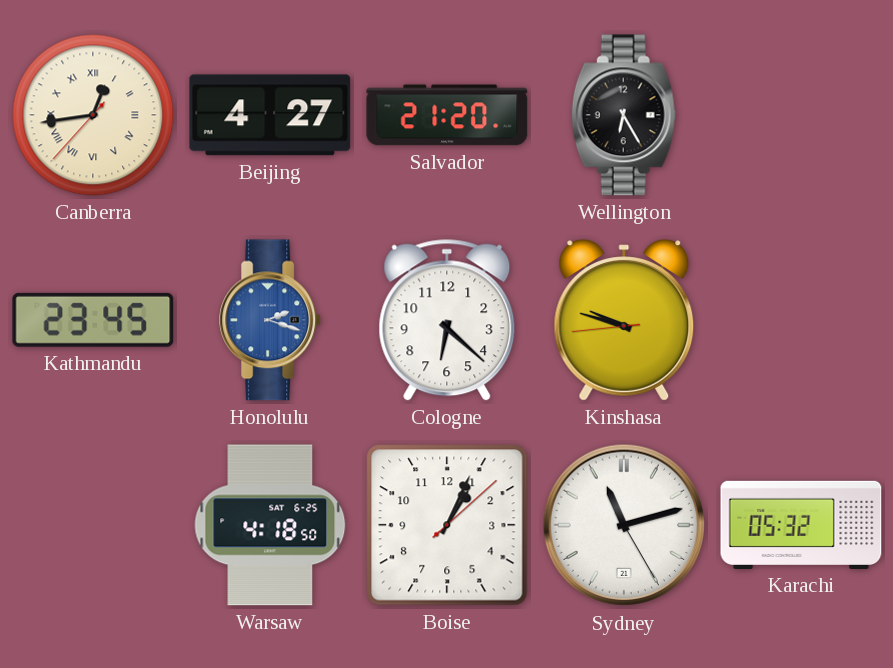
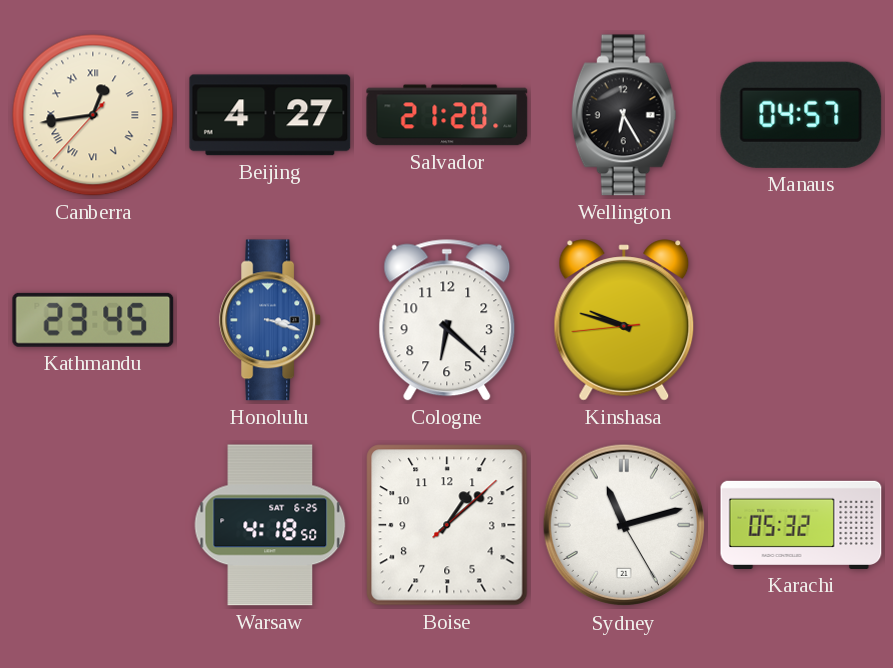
Manaus: none -> 04:57
Honolulu: 2:18 -> 3:18
Boise: 1:04 -> 1:08
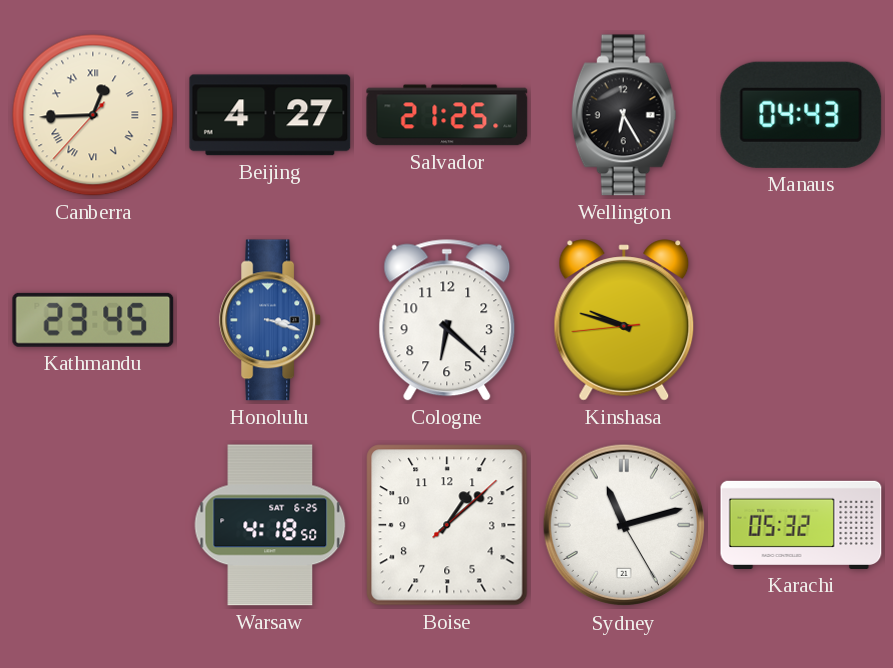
Canberra: 12:43 -> 12:44
Salvador: 21:20 -> 21:25
Manaus: 04:57 -> 04:43
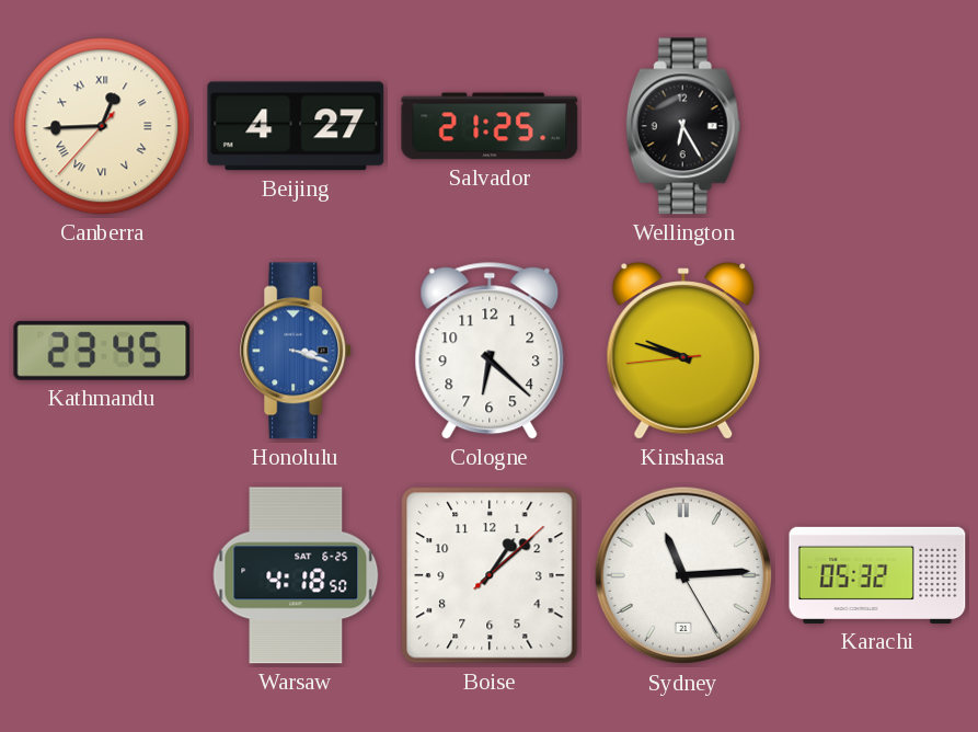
Manaus: 04:43 -> none
Sydney: 11:12 -> 11:14
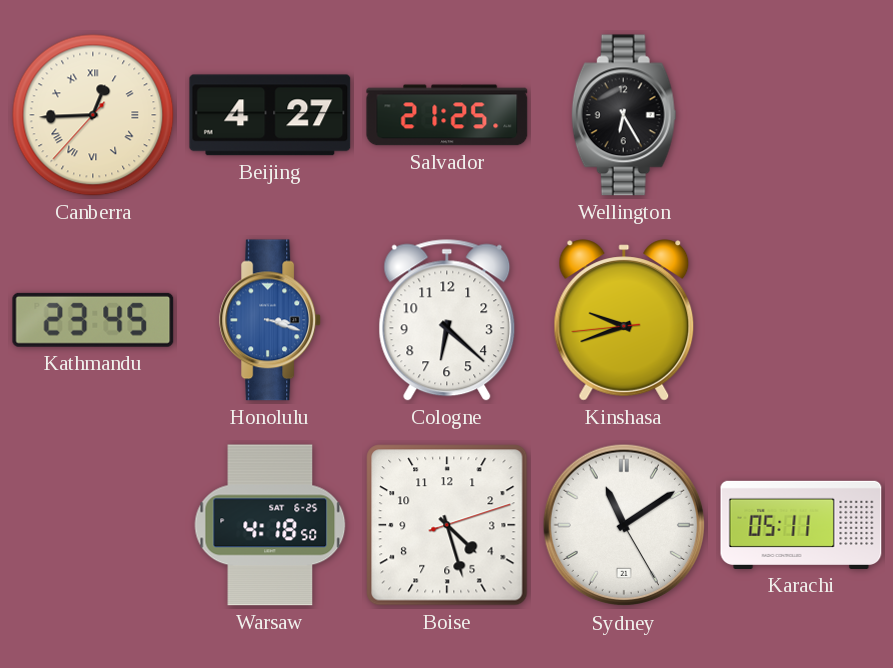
Kinshasa: 9:47 -> 9:41
Boise: 1:08 -> 4:27
Sydney: 11:14 -> 11:09
Karachi: 05:32 -> 05:11
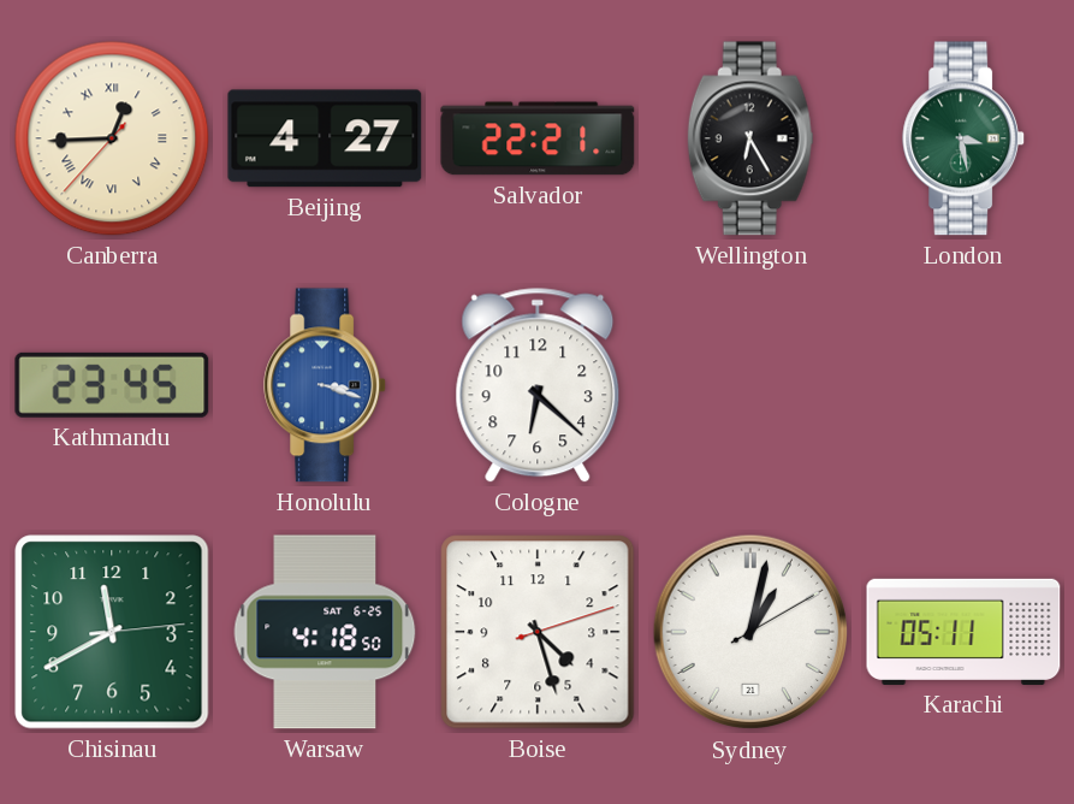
Salvador: 21:25 -> 22:21
London: none -> 3:28
Kinshasa: 9:41 -> none
Chisinau: none -> 11:40
Sydney: 11:09 -> 1:02
